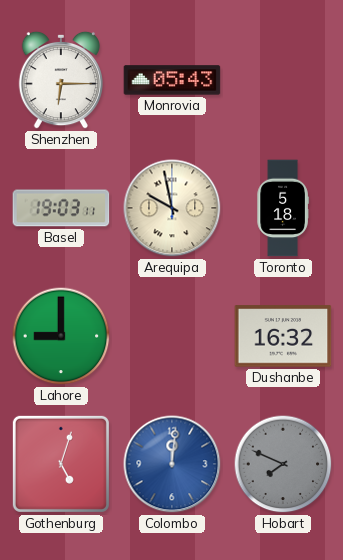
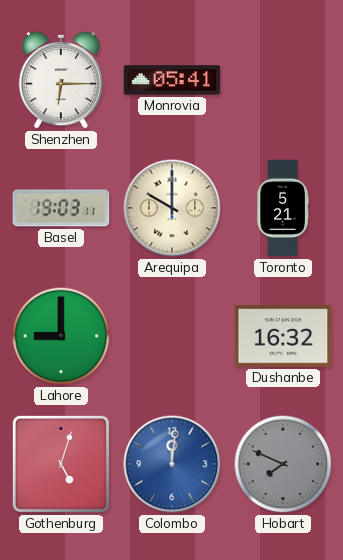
Monrovia: 05:43 -> 05:41
Arequipa: 9:58 -> 10:00
Toronto: 5:18 -> 5:21
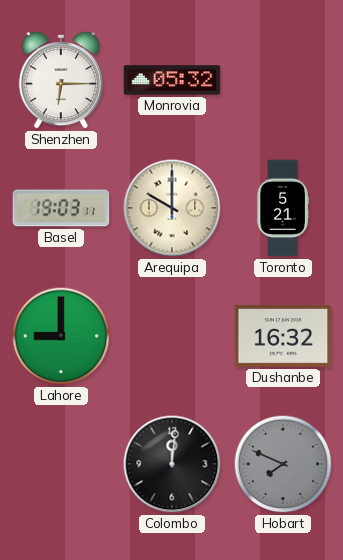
Monrovia: 05:41 -> 05:32
Gothenburg: 5:03 -> none
Colombo dial: blue -> black
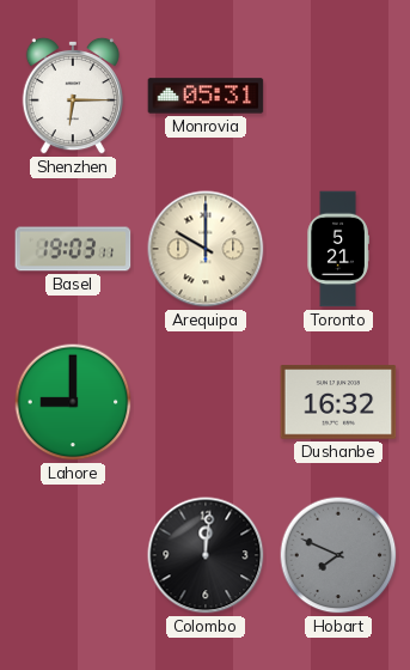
Monrovia: 05:32 -> 05:31
